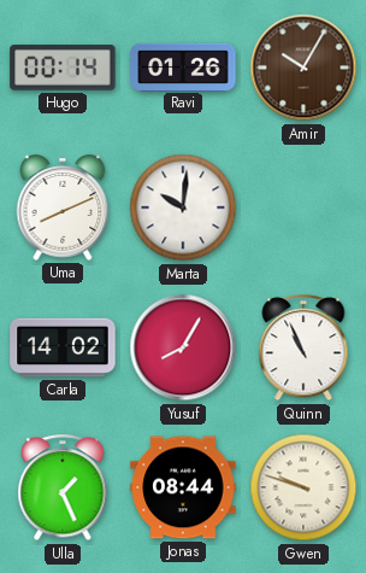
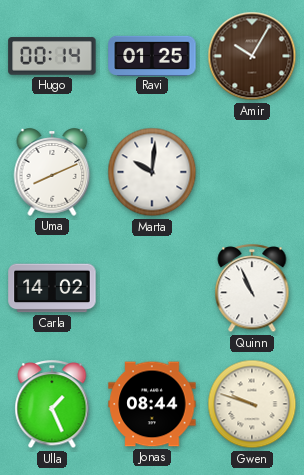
Ravi: 01:26 -> 01:25
Yusuf: 8:05 -> none
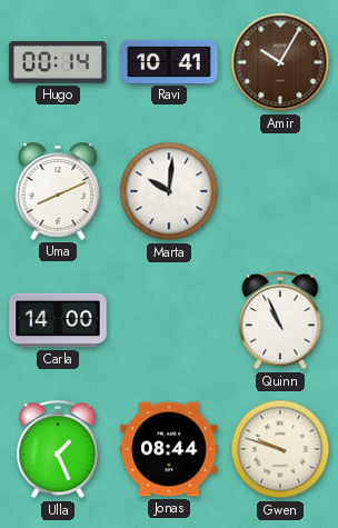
Ravi: 01:25 -> 10:41
Carla: 14:02 -> 14:00
